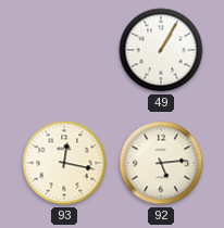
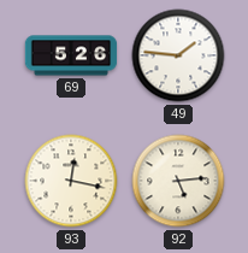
69: none -> 5:26
49: 1:05 -> 1:46
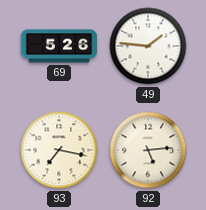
93: 12:17 -> 7:17
